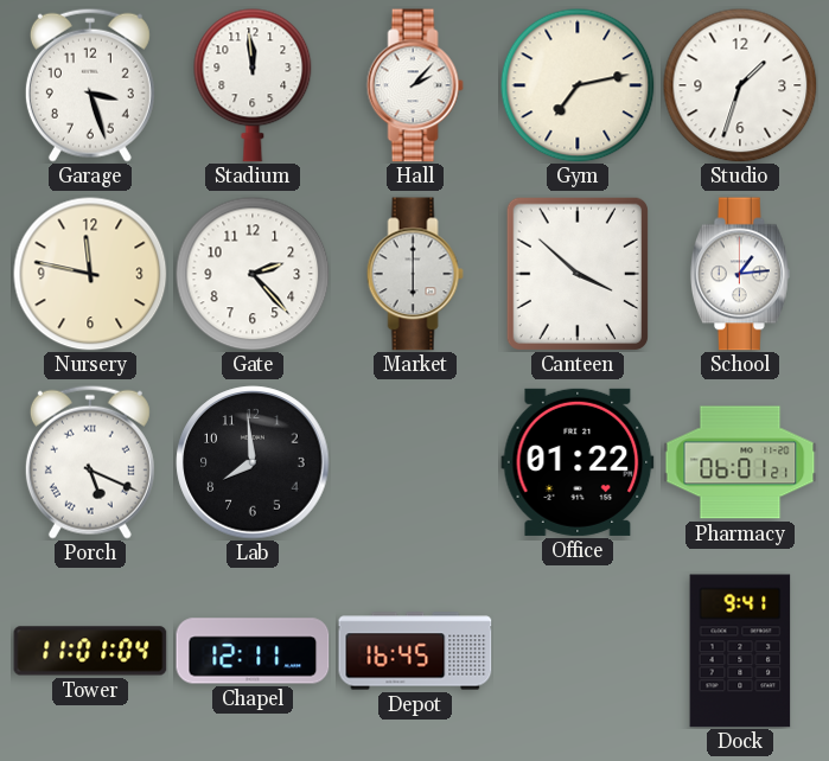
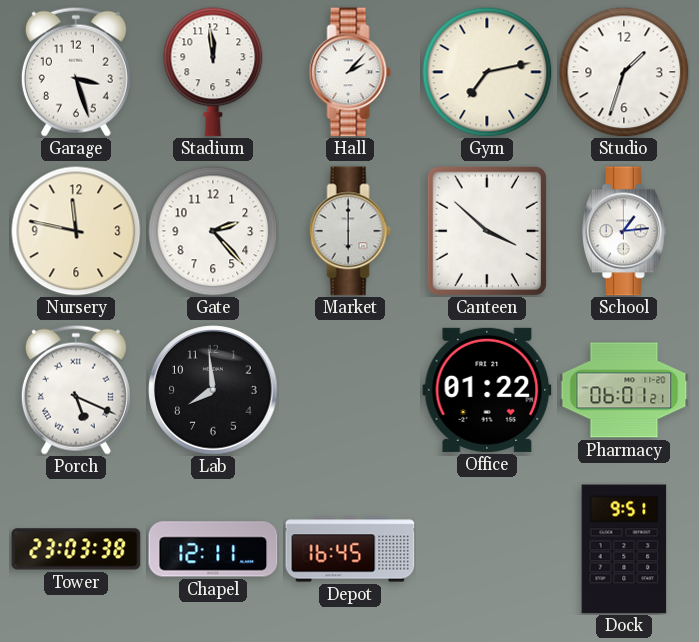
Tower: 11:01 -> 23:03
Dock: 9:41 -> 9:51
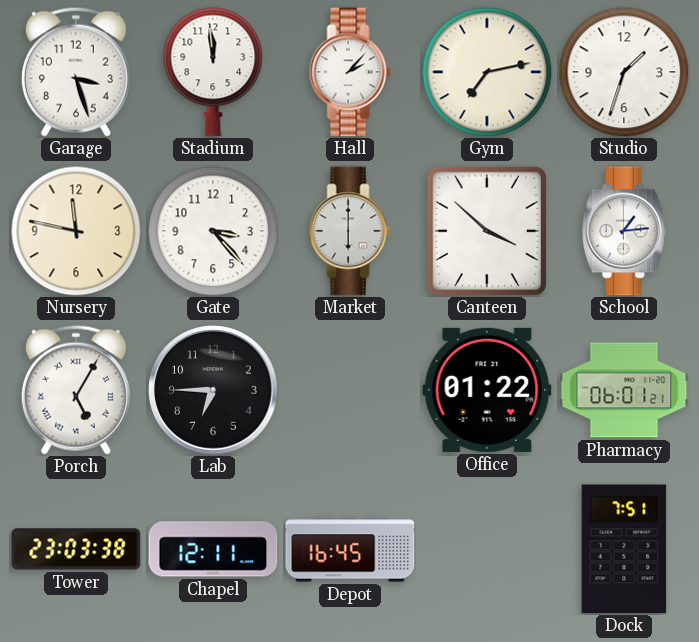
Gate: 2:23 -> 3:23
Porch: 5:19 -> 5:05
Lab: 7:59 -> 6:45
Dock: 9:51 -> 7:51
